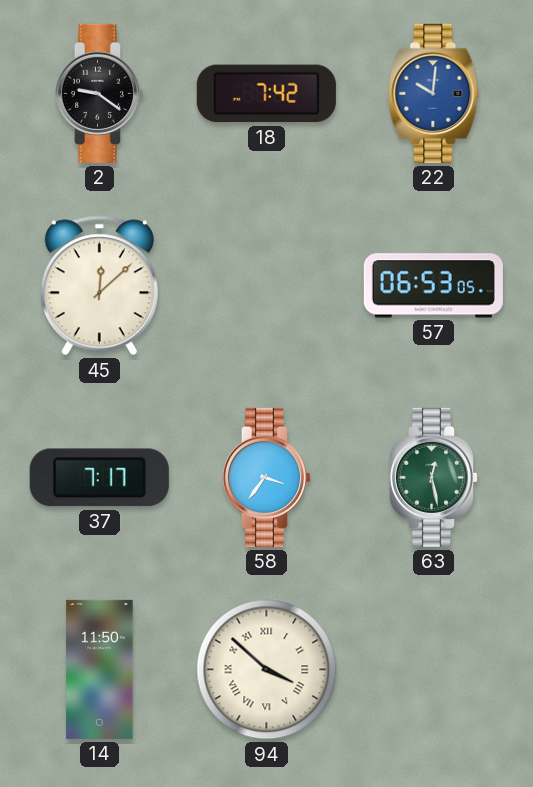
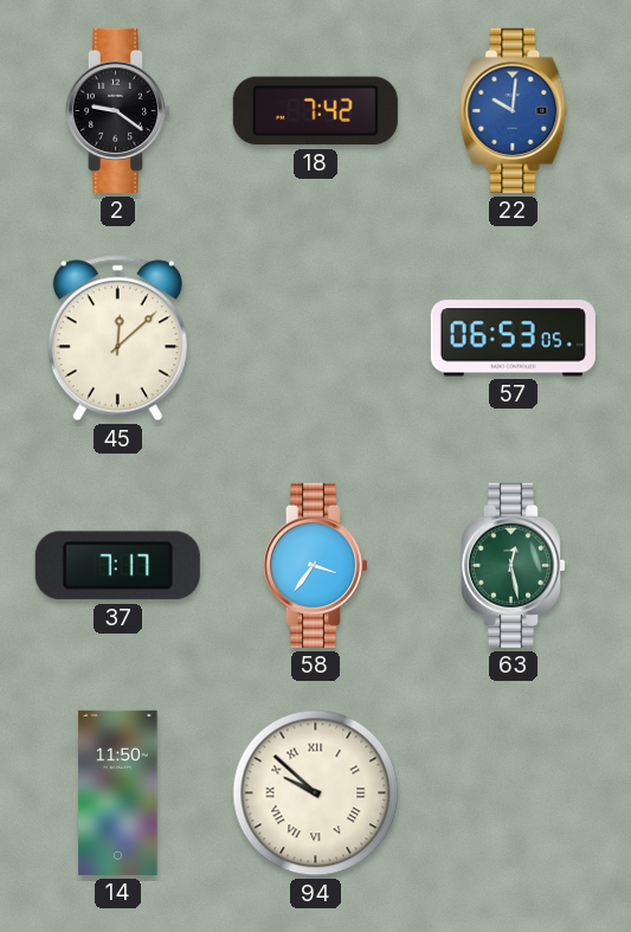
94: 3:52 -> 9:52
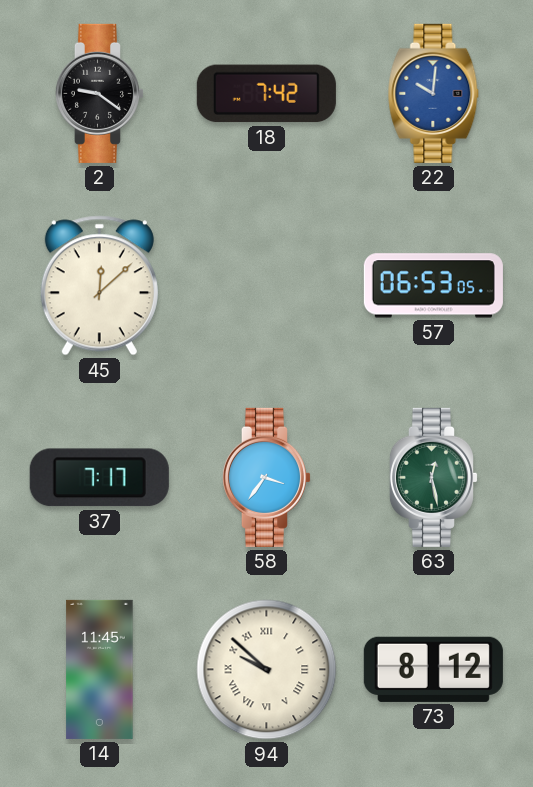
14: 11:50 -> 11:45
73: none -> 8:12
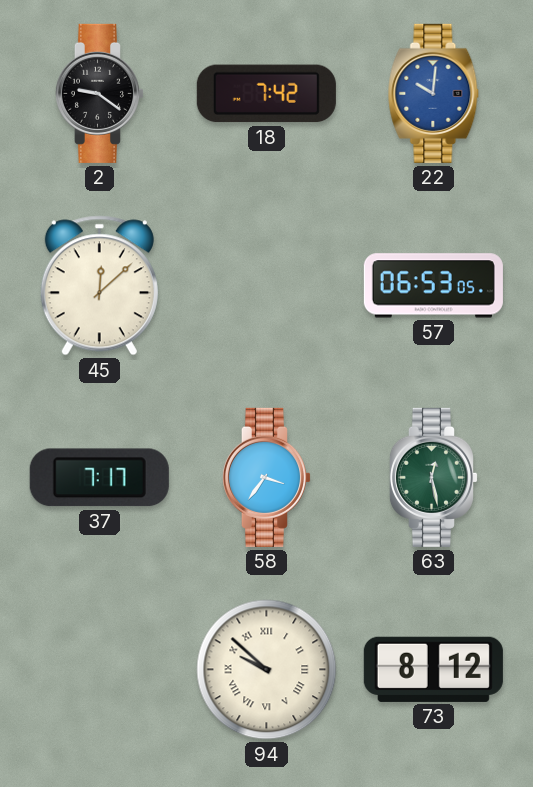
14: 11:45 -> none
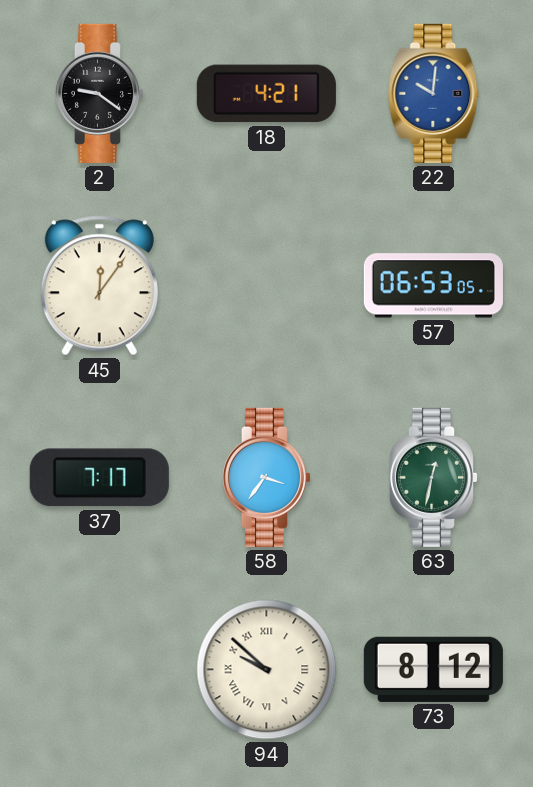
18: 7:42 -> 4:21
45: 12:08 -> 12:06
63: 12:28 -> 12:32
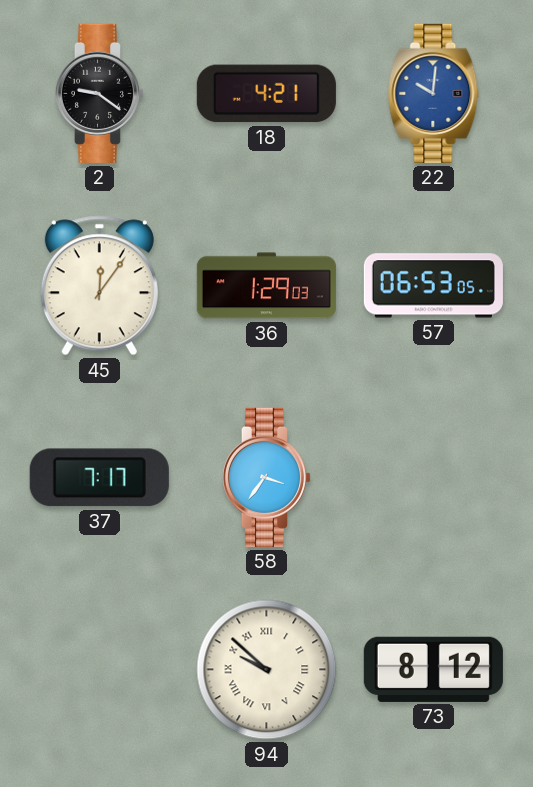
36: none -> 1:29
63: 12:32 -> none
